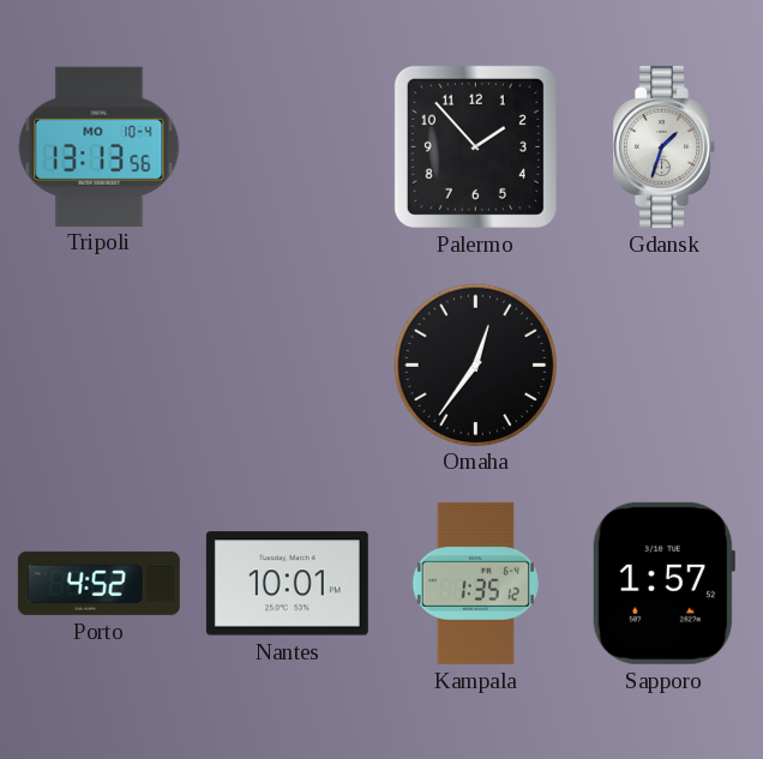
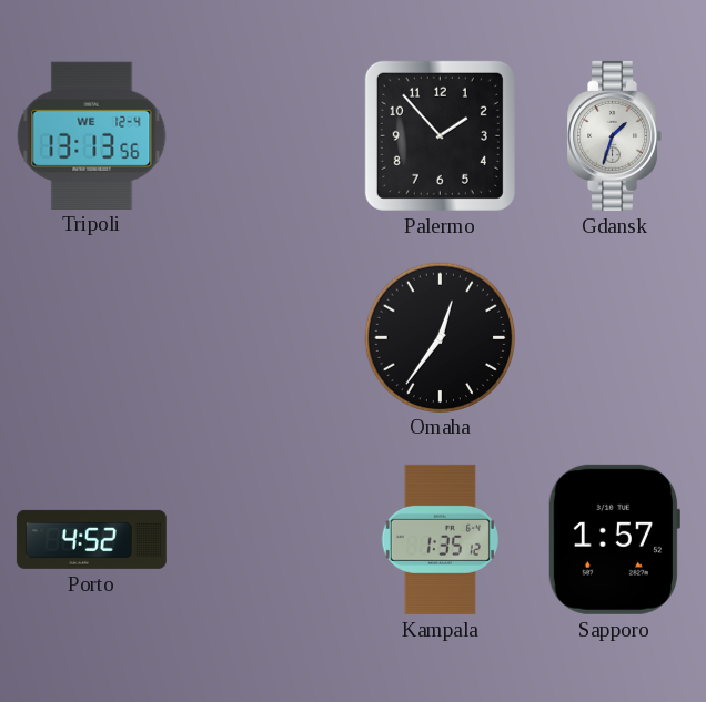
Tripoli date: MO 10-4 -> WE 12-4
Nantes: 10:01 -> none
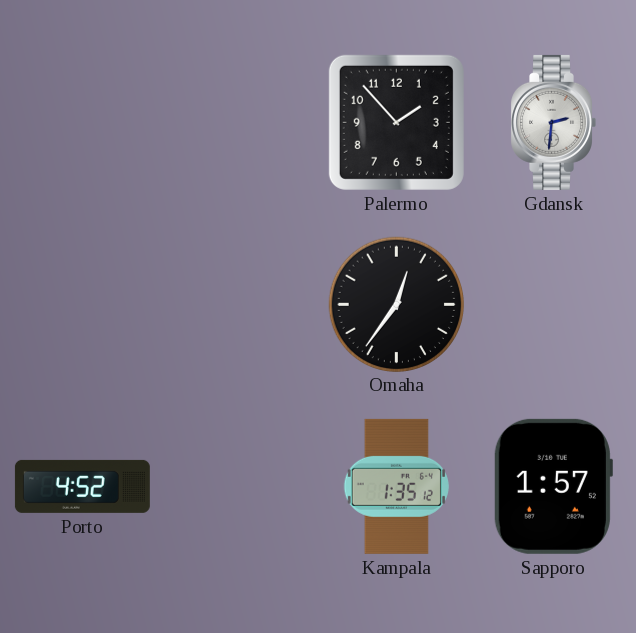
Tripoli: 13:13 -> none
Gdansk: 1:33 -> 2:31
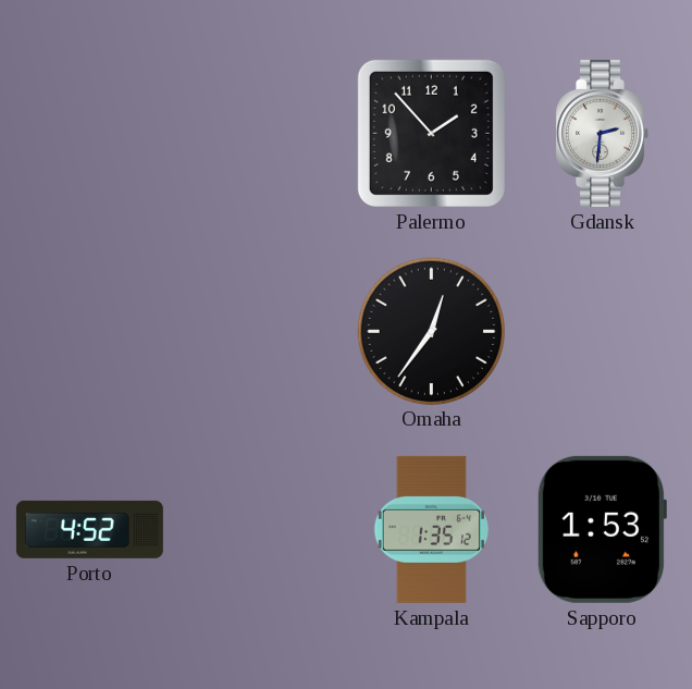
Sapporo: 1:57 -> 1:53
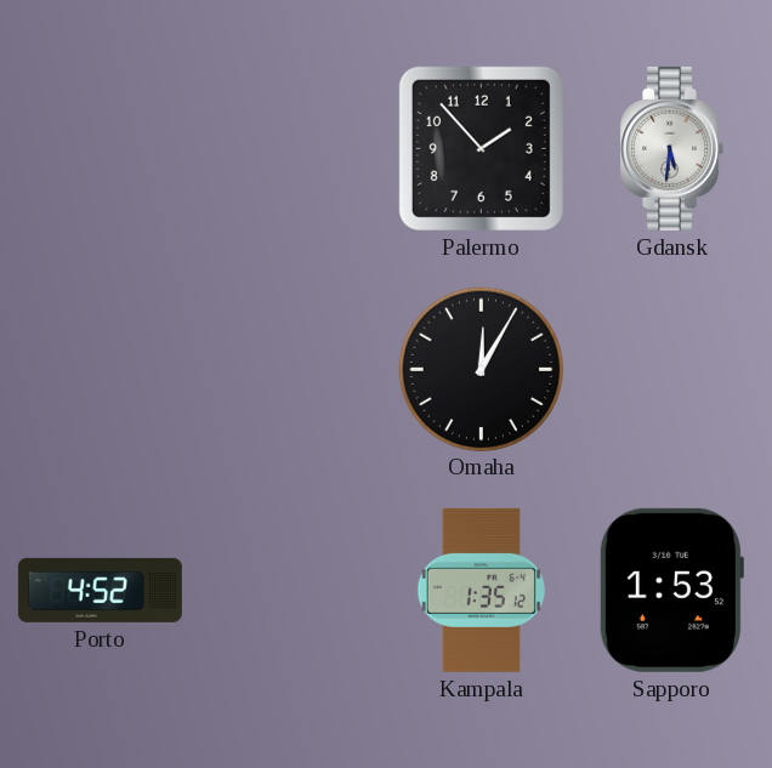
Gdansk: 2:31 -> 5:31
Omaha: 12:36 -> 12:05
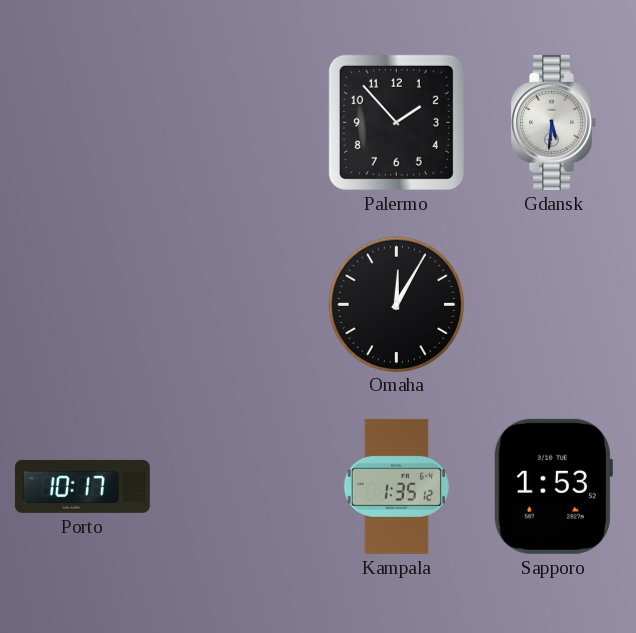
Porto: 4:52 -> 10:17
